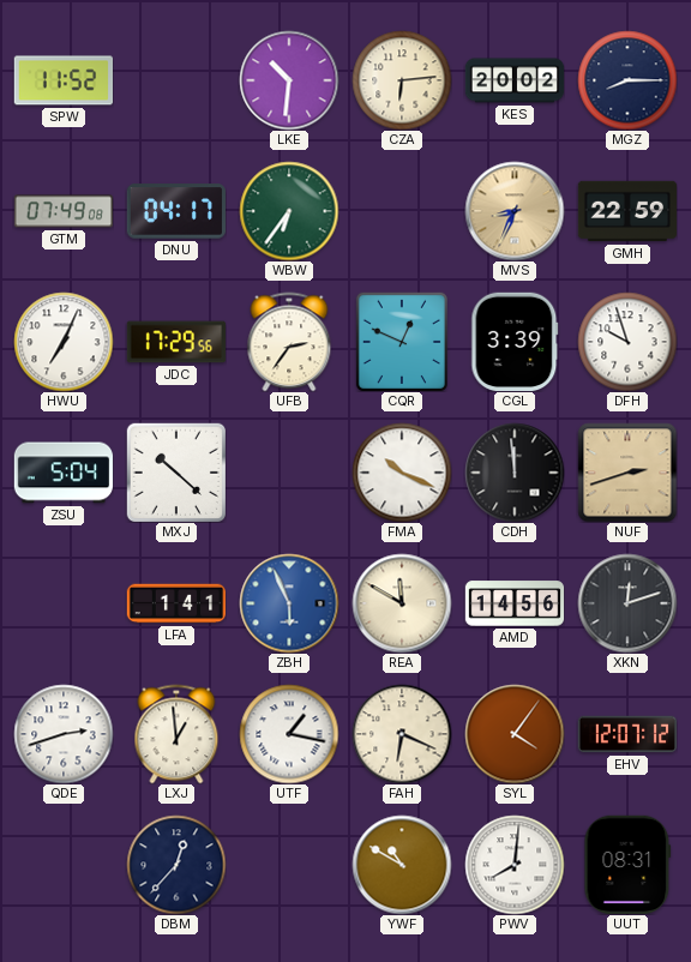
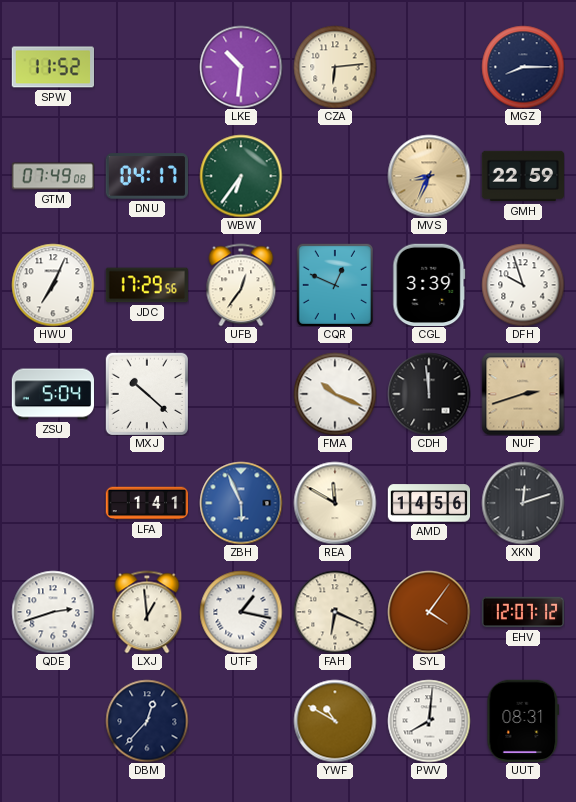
KES: 20:02 -> none
UFB: 2:36 -> 12:36
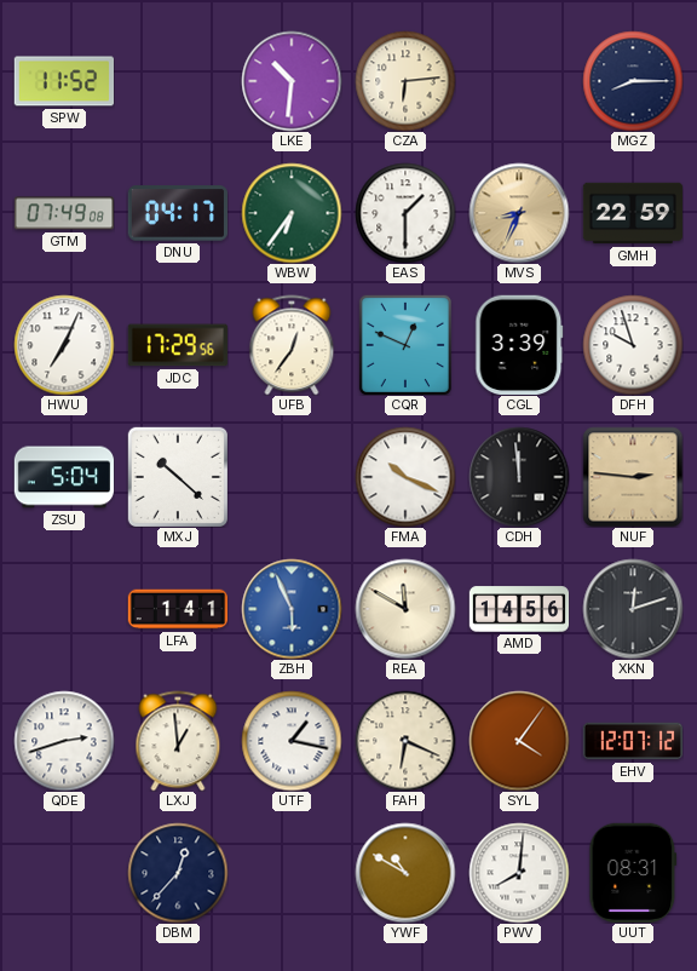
EAS: none -> 1:30
NUF: 2:42 -> 2:46
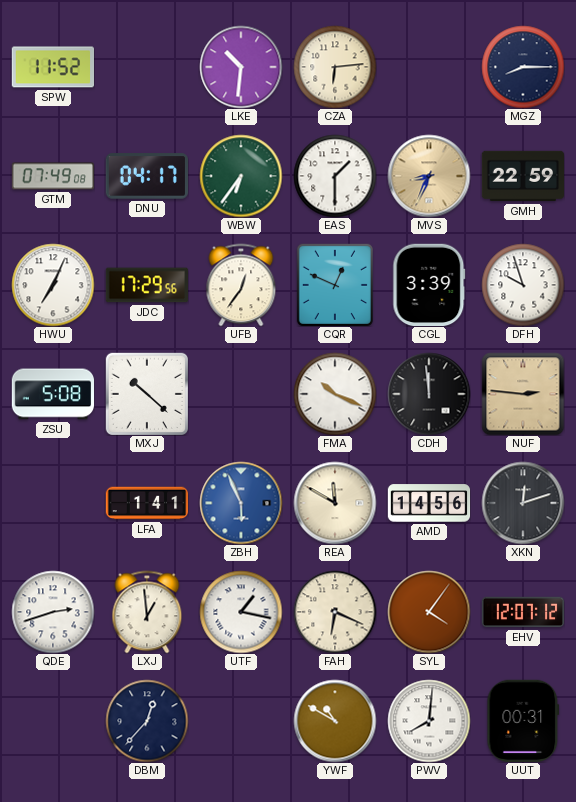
ZSU: 5:04 -> 5:08
UUT: 08:31 -> 00:31
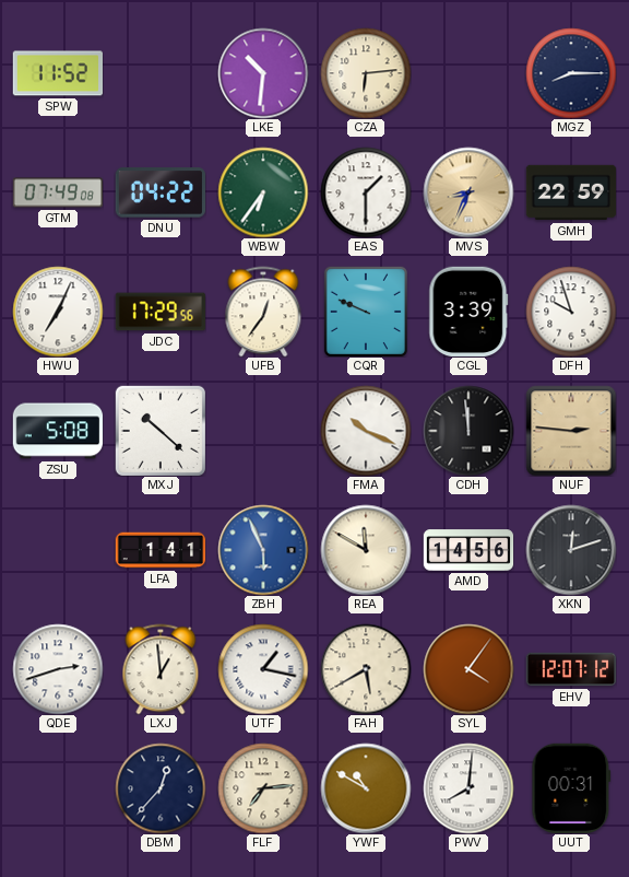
DNU: 04:17 -> 04:22
CQR: 12:49 -> 9:49
FAH: 6:19 -> 5:40
FLF: none -> 7:14
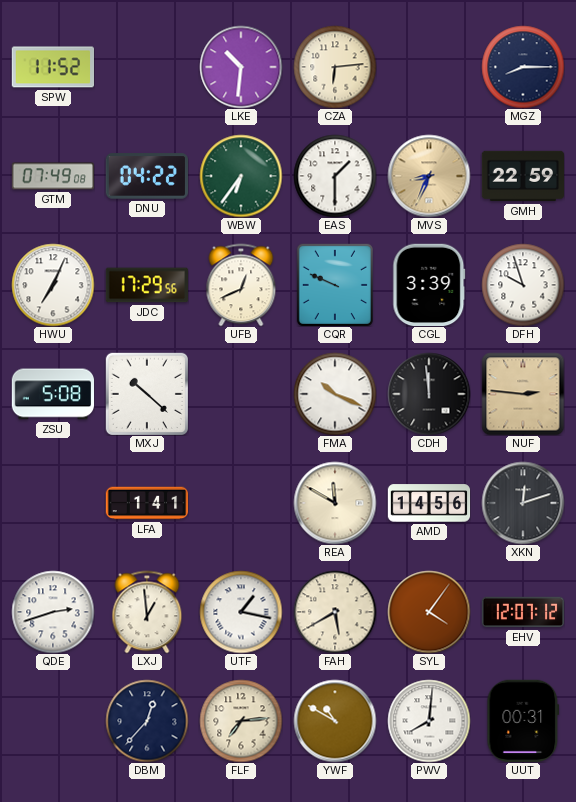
UFB: 12:36 -> 12:41
ZBH: 5:56 -> none
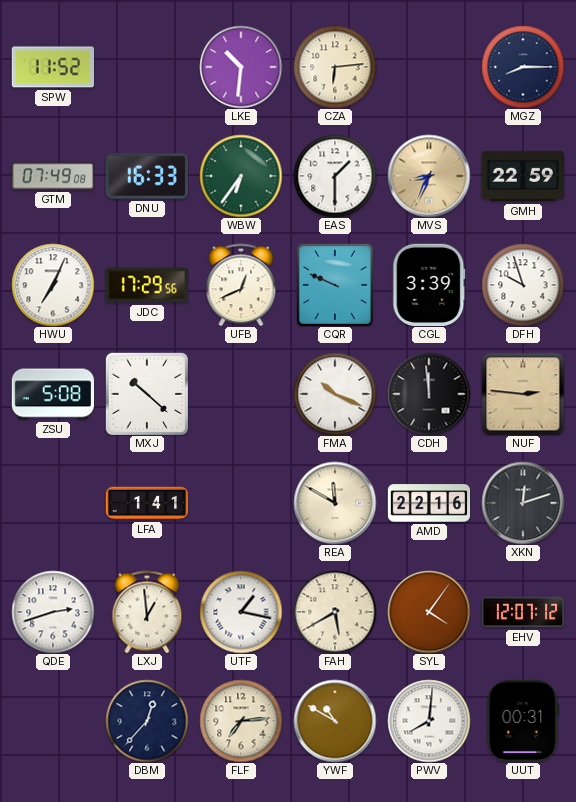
DNU: 04:22 -> 16:33
AMD: 14:56 -> 22:16
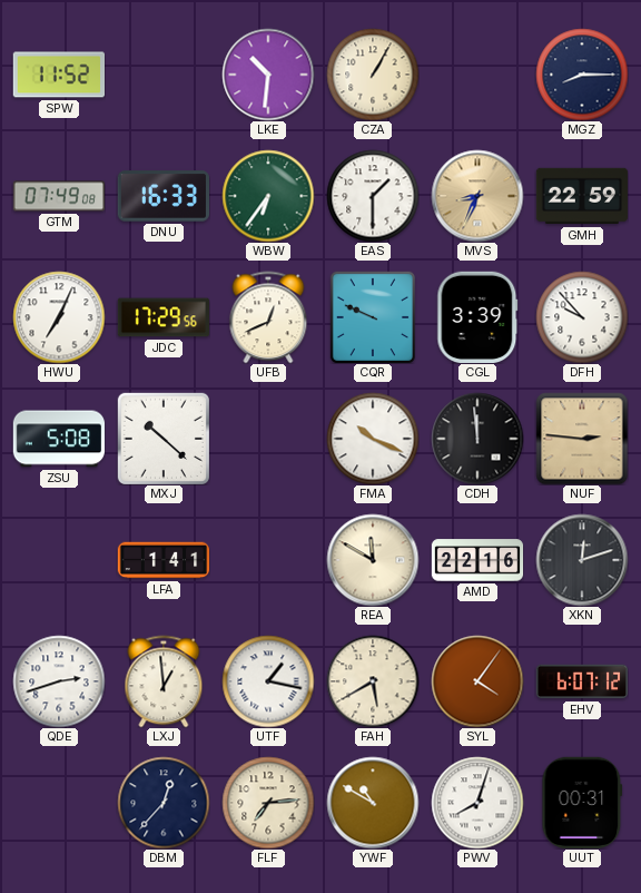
CZA: 6:14 -> 1:05
DFH: 9:57 -> 9:53
EHV: 12:07 -> 6:07
PWV: 8:01 -> 8:03
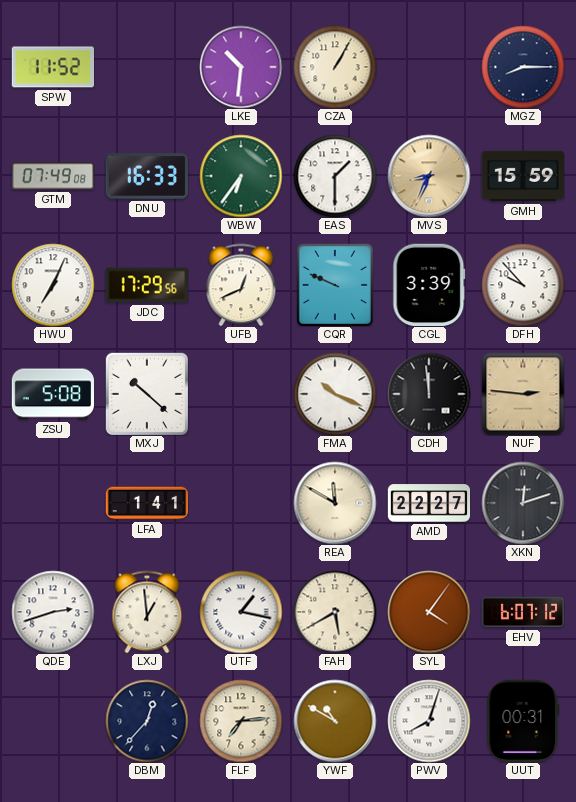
GMH: 22:59 -> 15:59
AMD: 22:16 -> 22:27
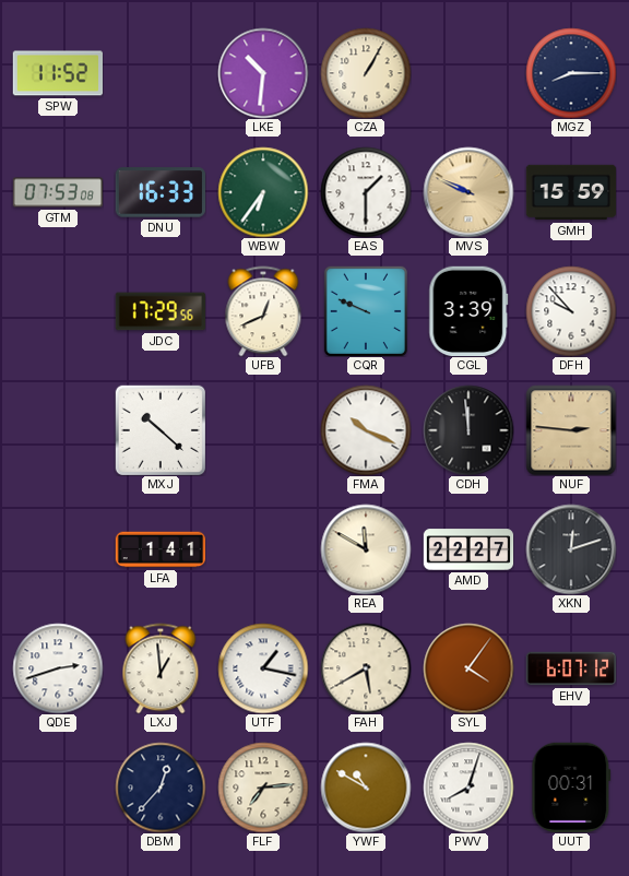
GTM: 07:49 -> 07:53
MVS: 8:34 -> 9:49
HWU: 7:04 -> none
ZSU: 5:08 -> none
